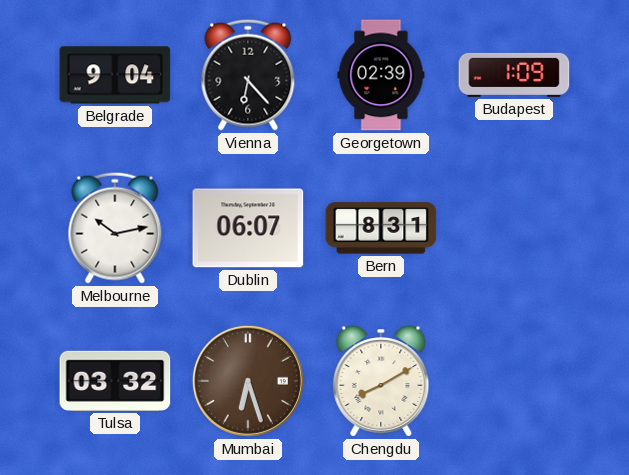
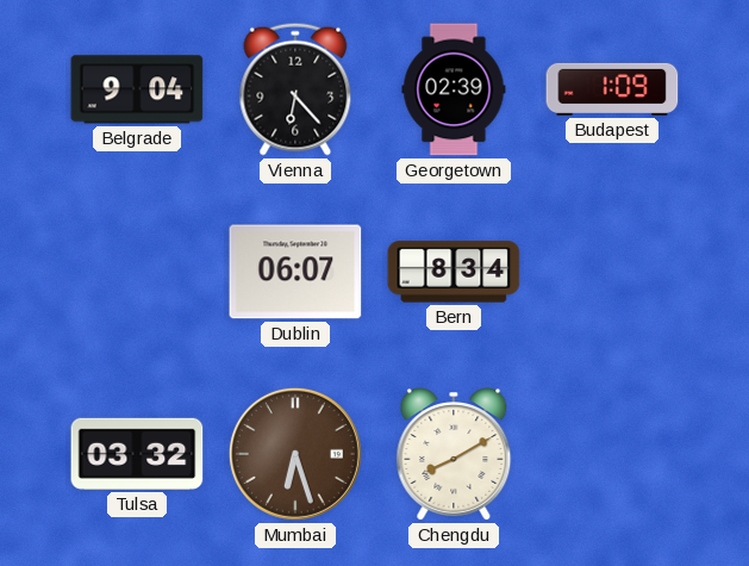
Melbourne: 10:13 -> none
Bern: 8:31 -> 8:34
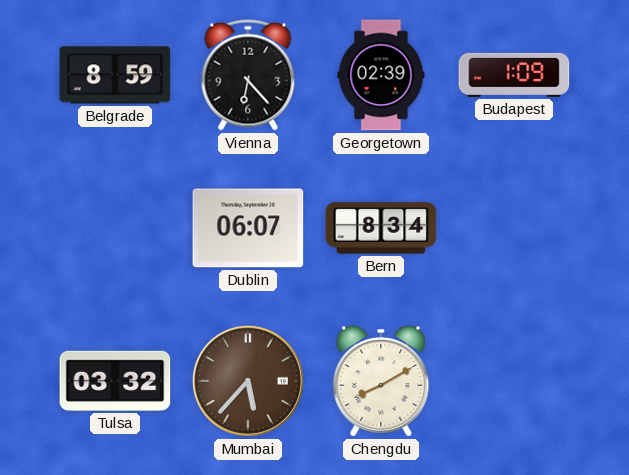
Belgrade: 9:04 -> 8:59
Mumbai: 6:27 -> 5:37
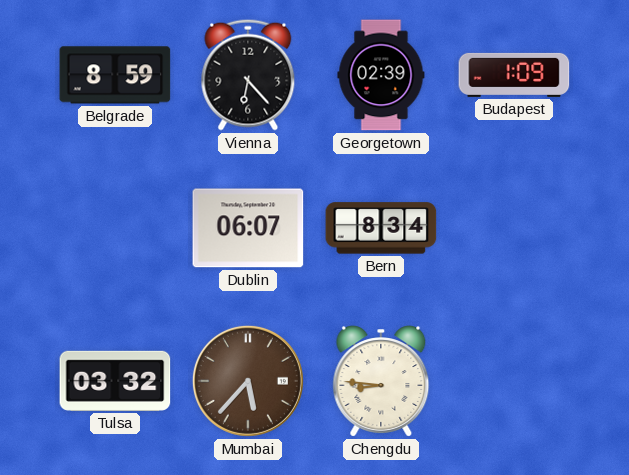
Chengdu: 8:10 -> 8:46
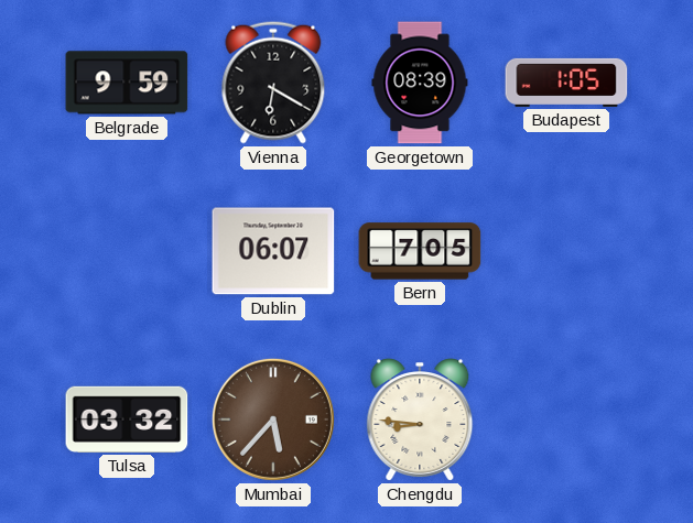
Belgrade: 8:59 -> 9:59
Vienna: 6:23 -> 6:20
Georgetown: 02:39 -> 08:39
Budapest: 1:09 -> 1:05
Bern: 8:34 -> 7:05
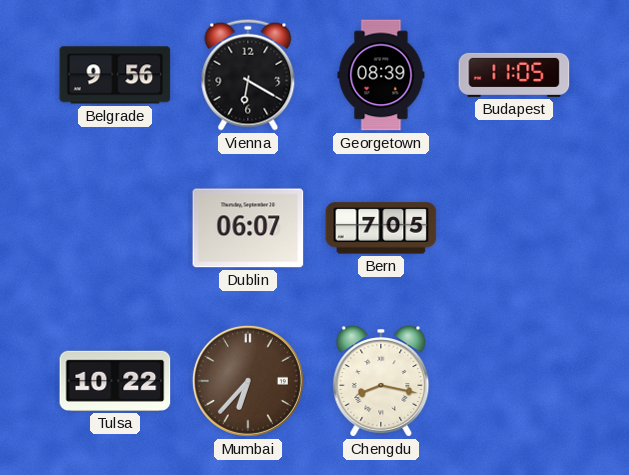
Belgrade: 9:59 -> 9:56
Budapest: 1:05 -> 11:05
Tulsa: 03:32 -> 10:22
Mumbai: 5:37 -> 6:37
Chengdu: 8:46 -> 8:17
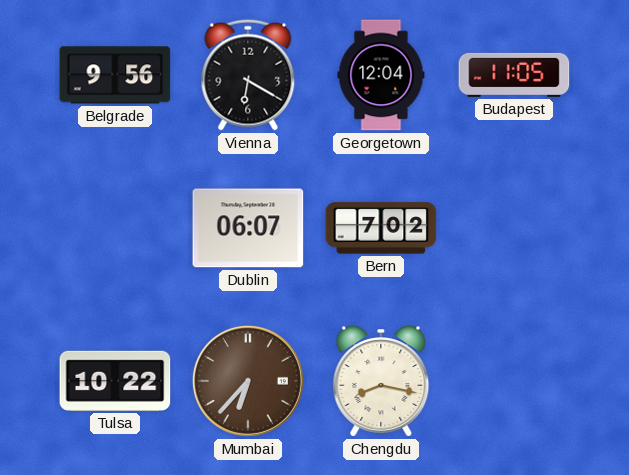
Georgetown: 08:39 -> 12:04
Bern: 7:05 -> 7:02
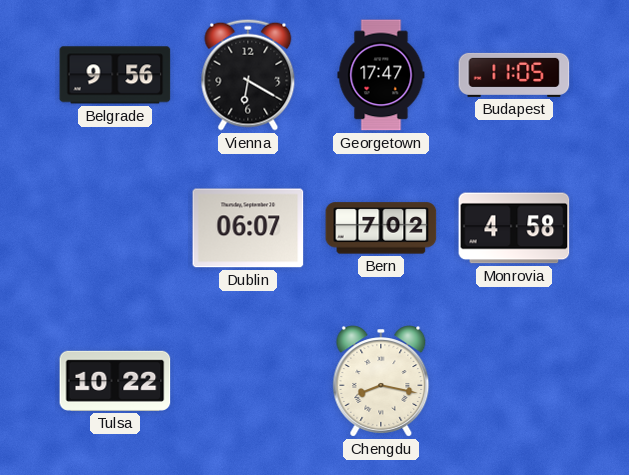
Georgetown: 12:04 -> 17:47
Monrovia: none -> 4:58
Mumbai: 6:37 -> none
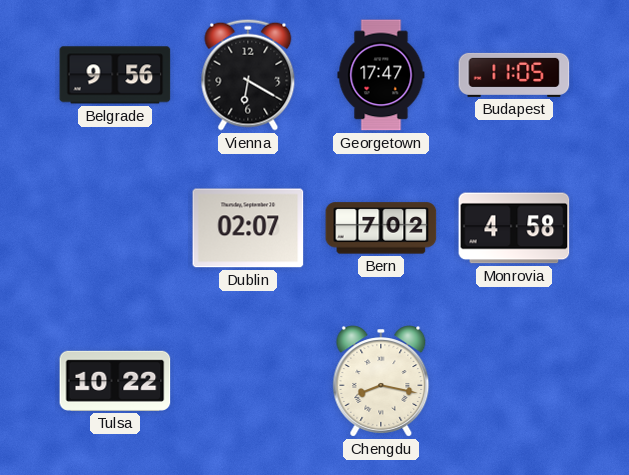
Dublin: 06:07 -> 02:07
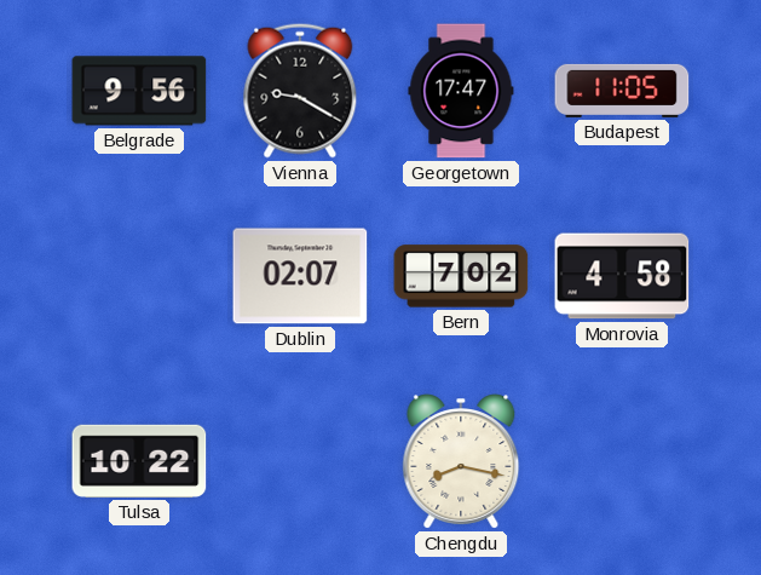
Vienna: 6:20 -> 9:20
